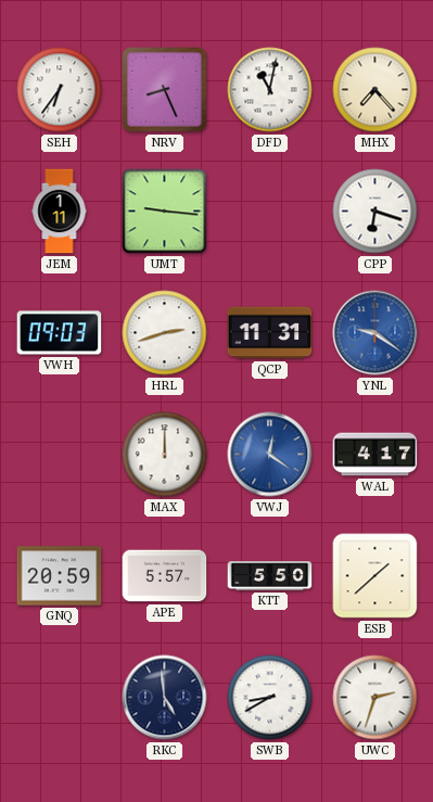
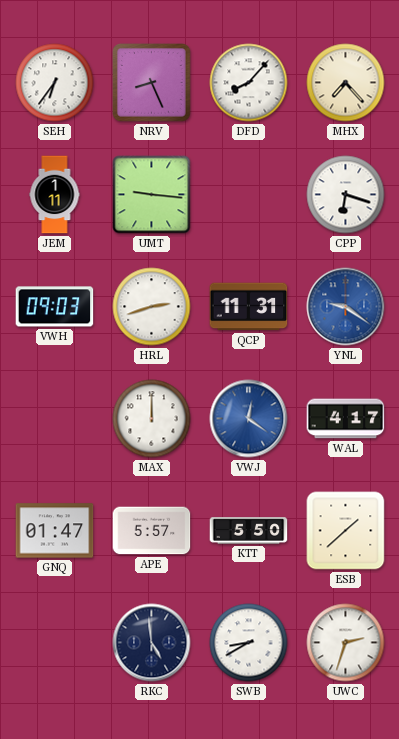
DFD: 11:02 -> 8:07
GNQ: 20:59 -> 01:47
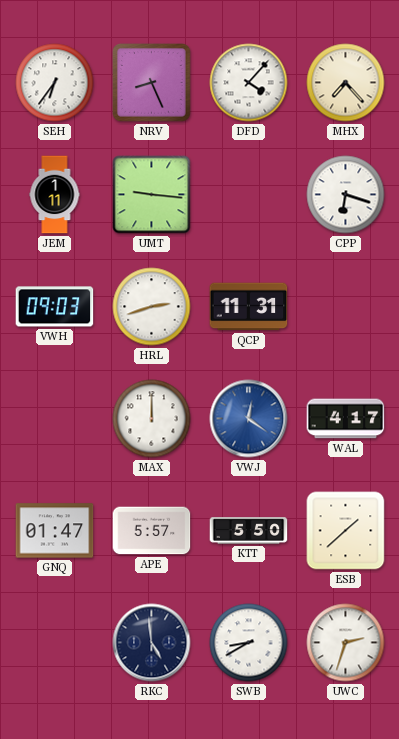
DFD: 8:07 -> 4:07
YNL: 9:21 -> none
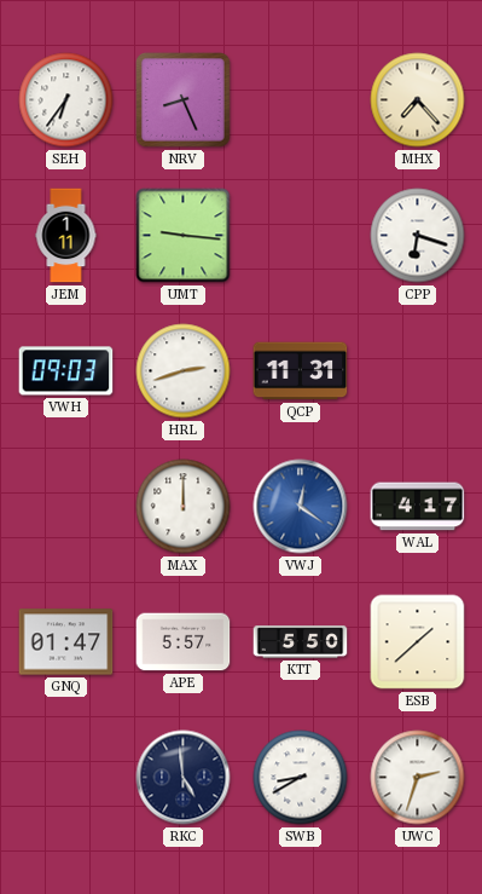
DFD: 4:07 -> none
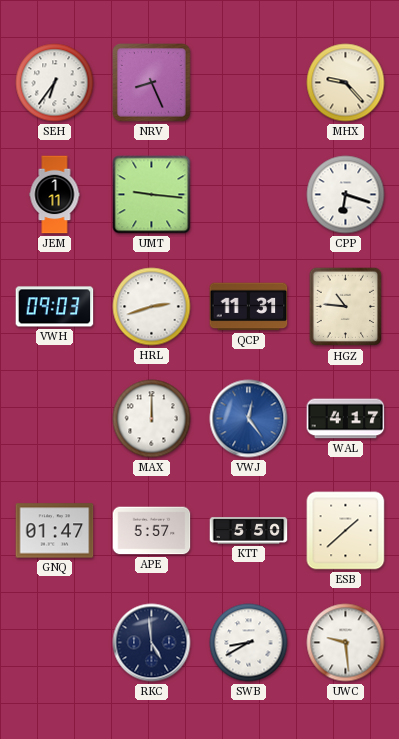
MHX: 7:23 -> 9:23
HGZ: none -> 10:46
VWJ: 12:21 -> 12:24
UWC: 2:33 -> 9:29
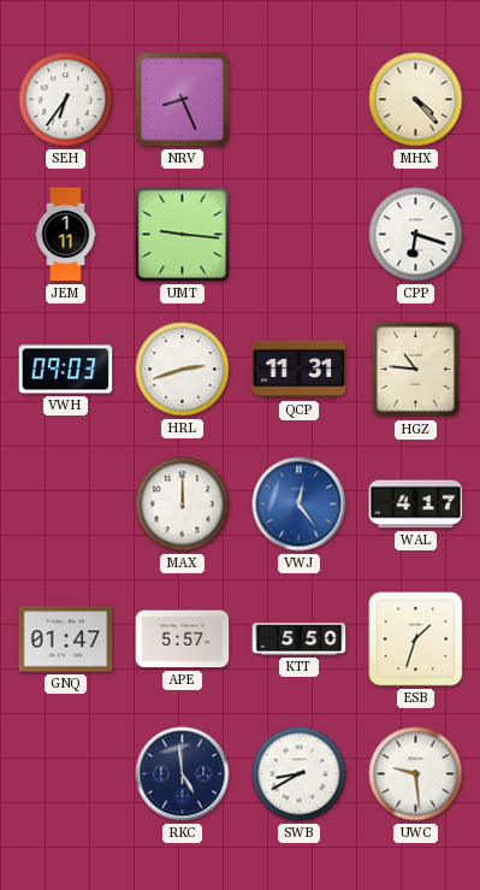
MHX: 9:23 -> 4:23
ESB: 1:38 -> 1:33
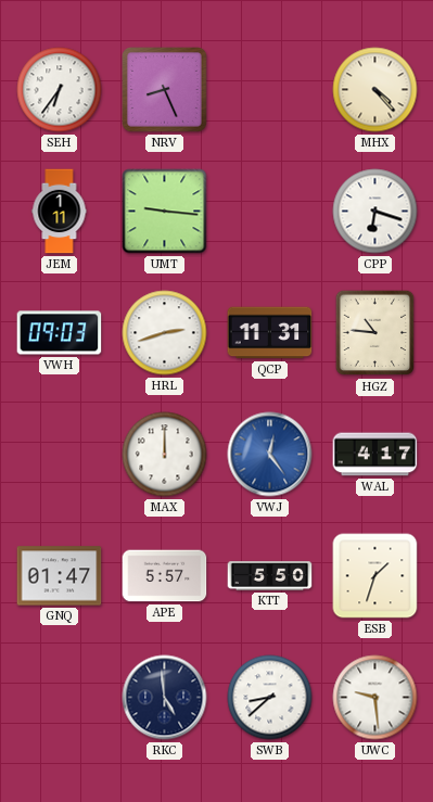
SWB: 8:40 -> 8:38
